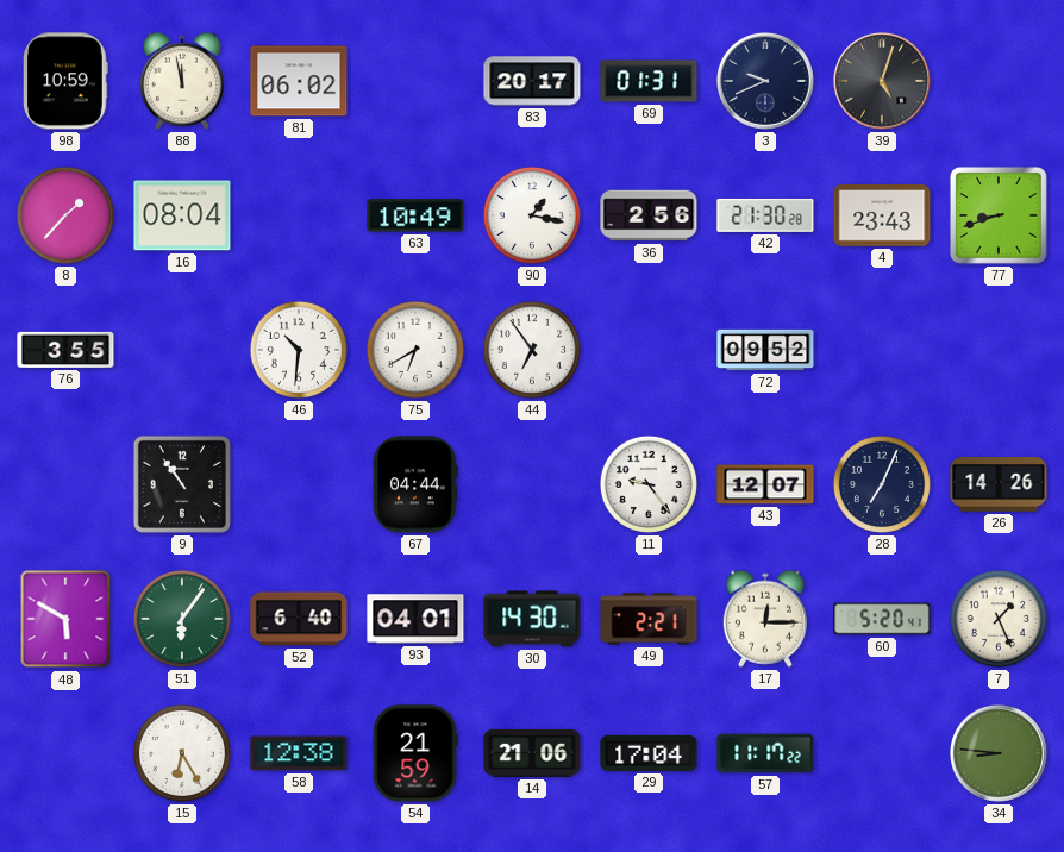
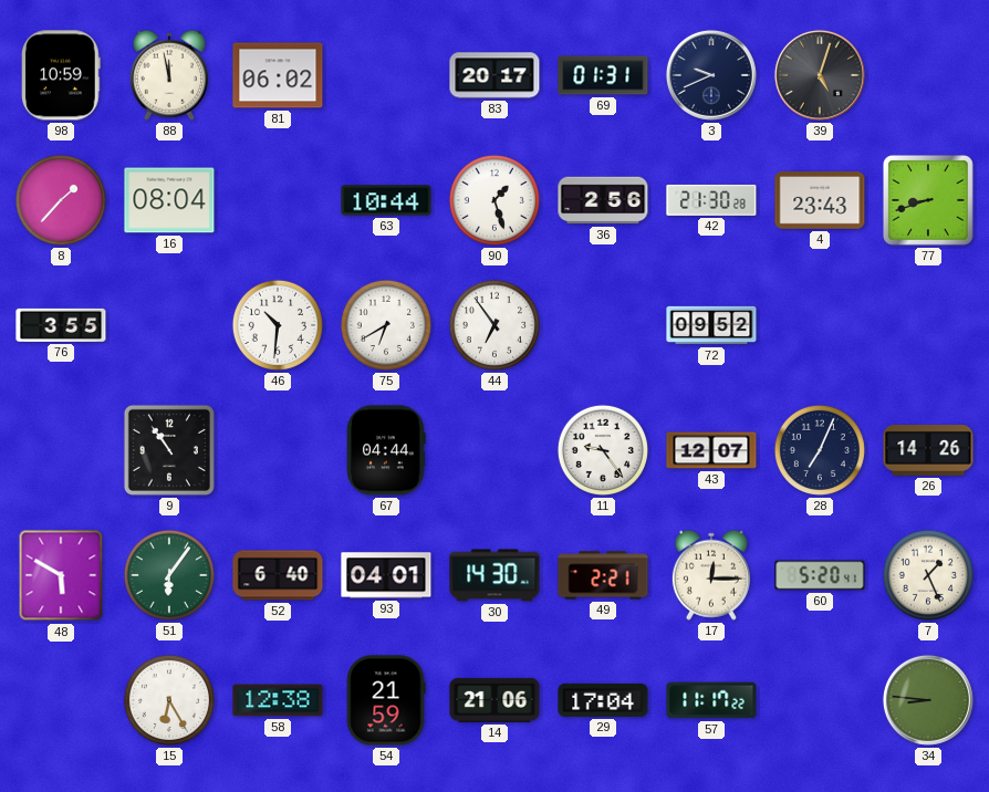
63: 10:49 -> 10:44
90: 1:17 -> 1:27
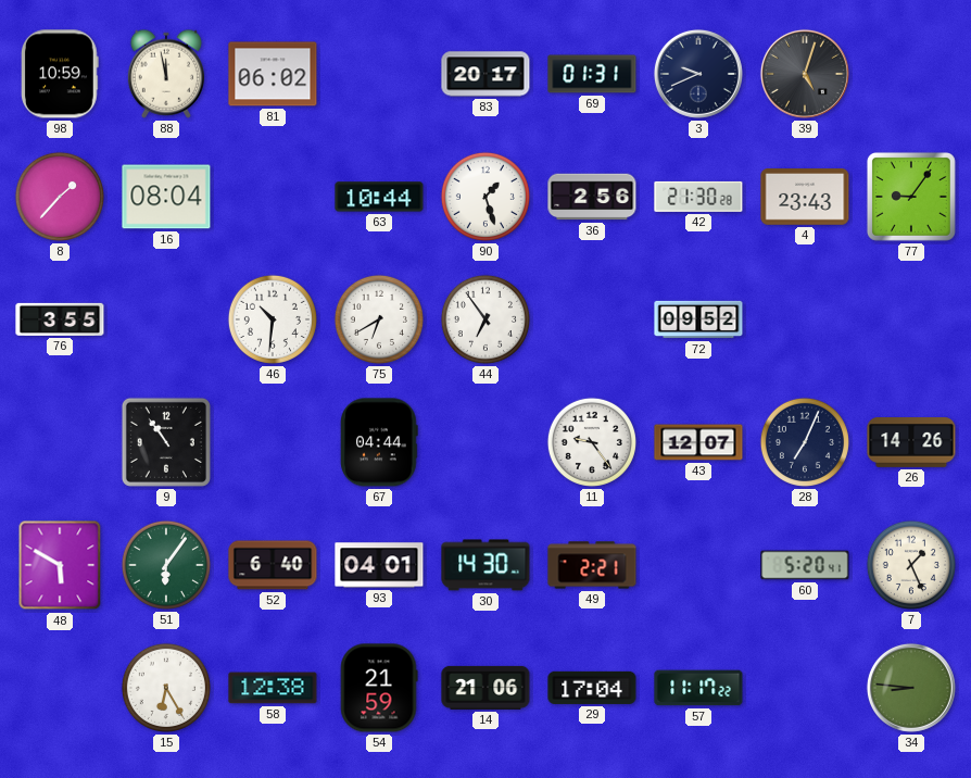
77: 8:42 -> 9:06
17: 12:15 -> none
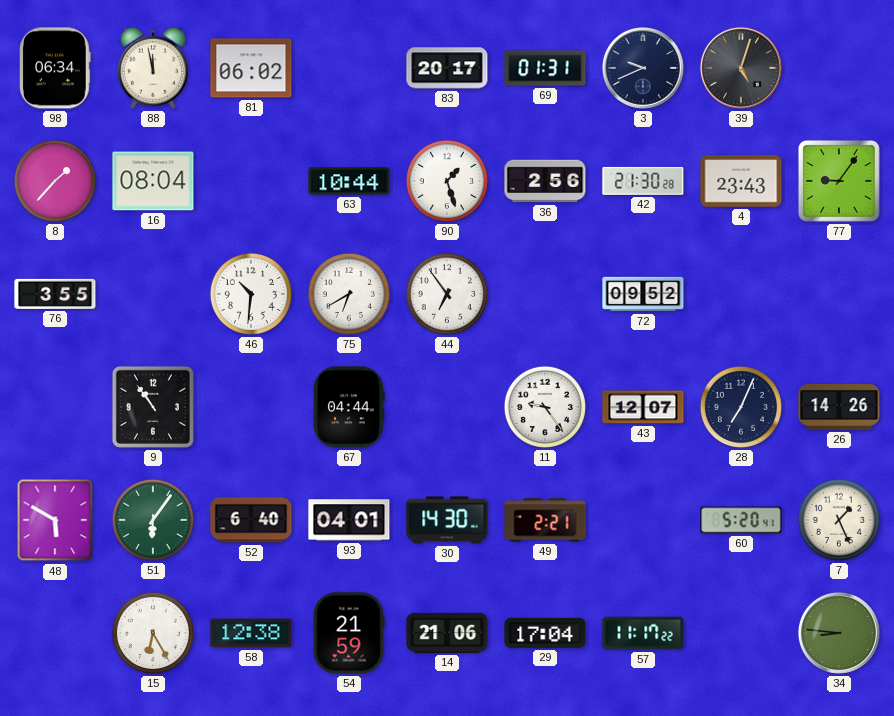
98: 10:59 -> 06:34
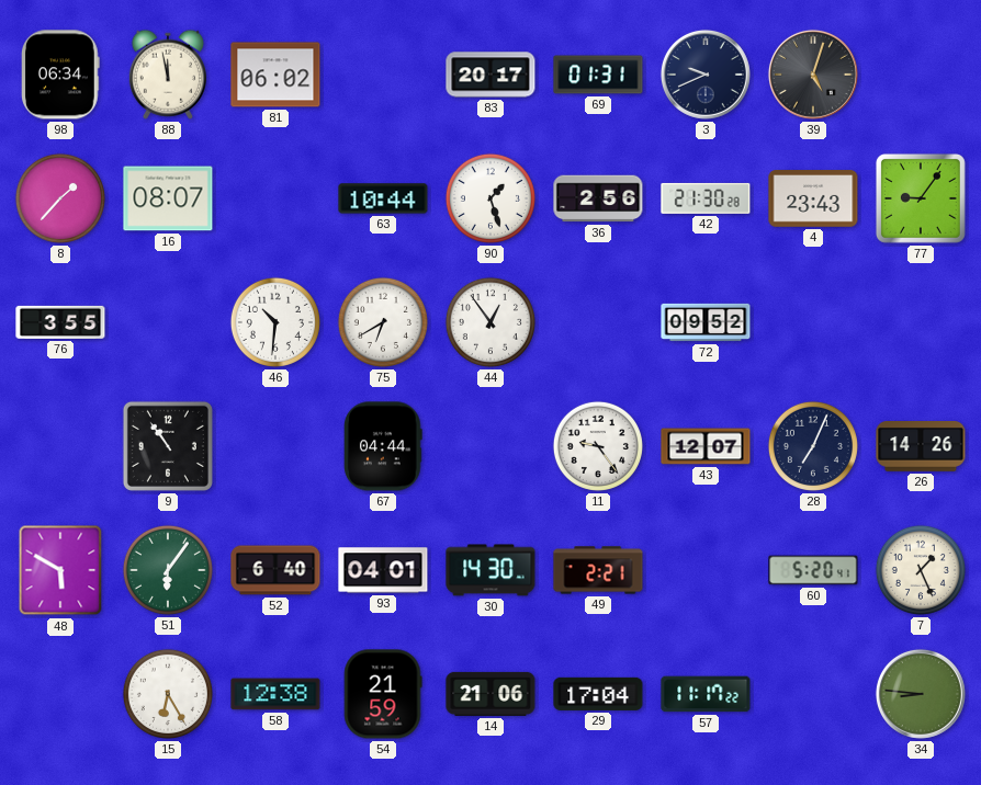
16: 08:04 -> 08:07
44: 6:54 -> 12:54
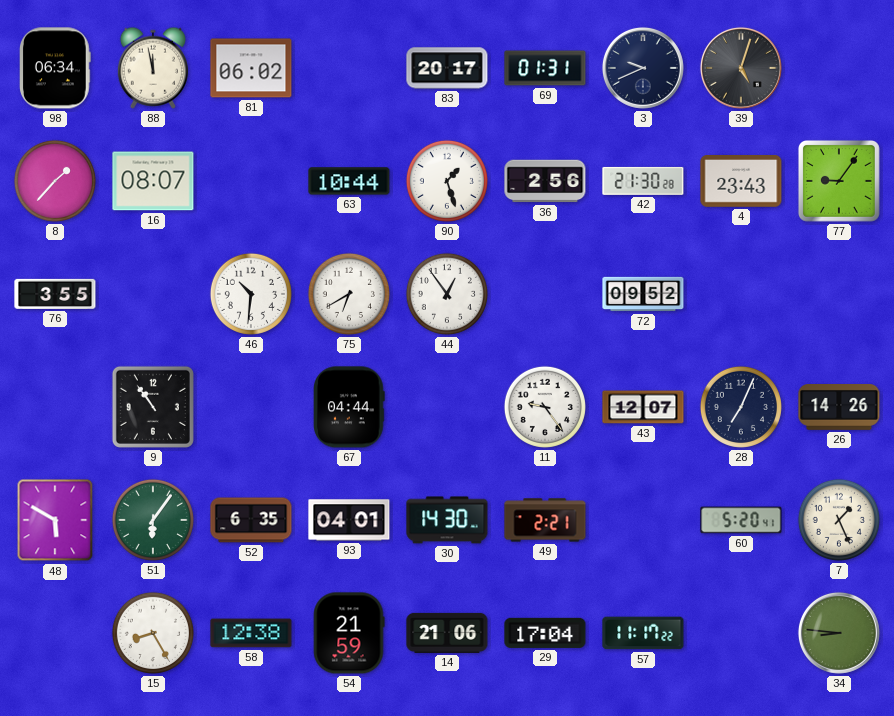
52: 6:40 -> 6:35
15: 6:25 -> 8:25
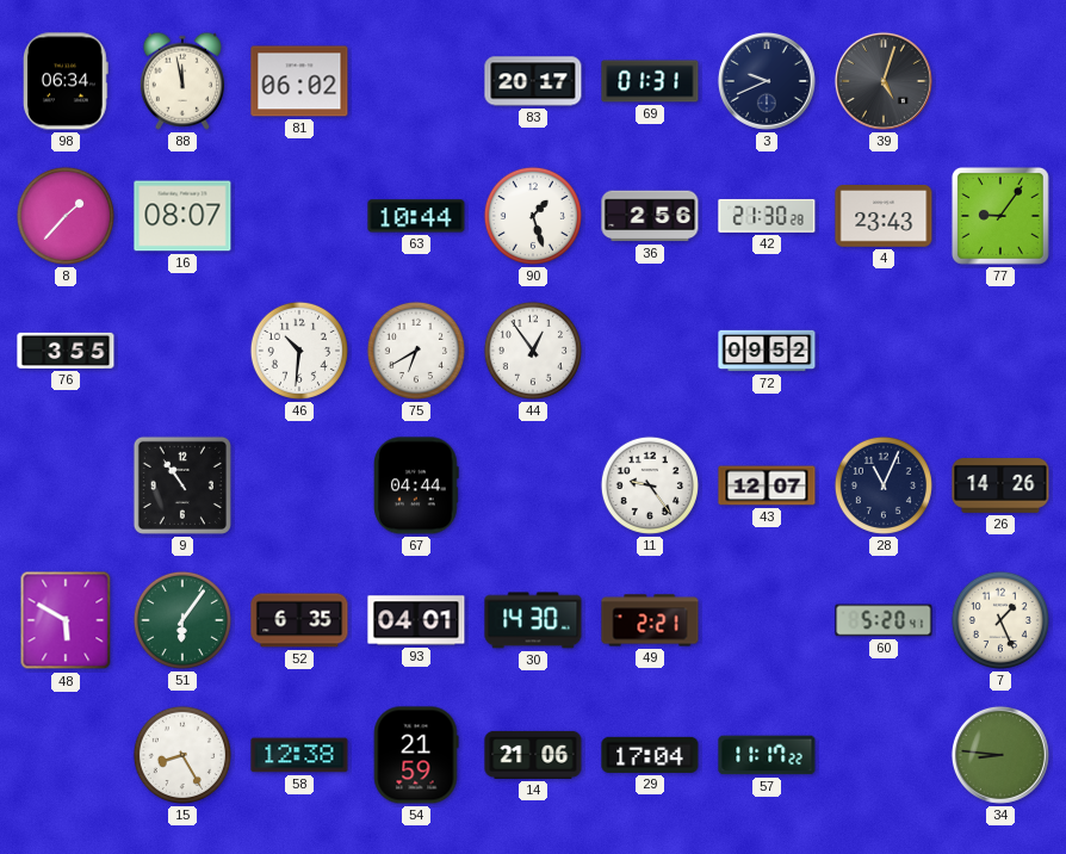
28: 7:04 -> 11:04
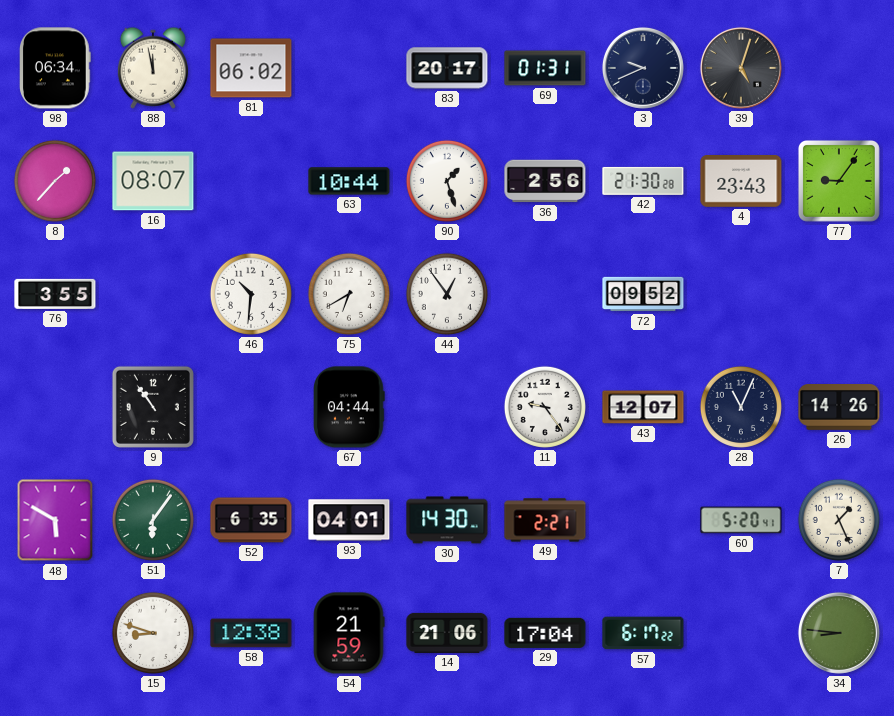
15: 8:25 -> 8:48
57: 11:17 -> 6:17
